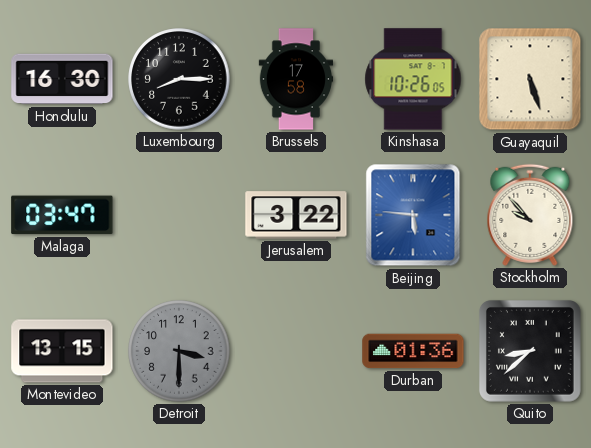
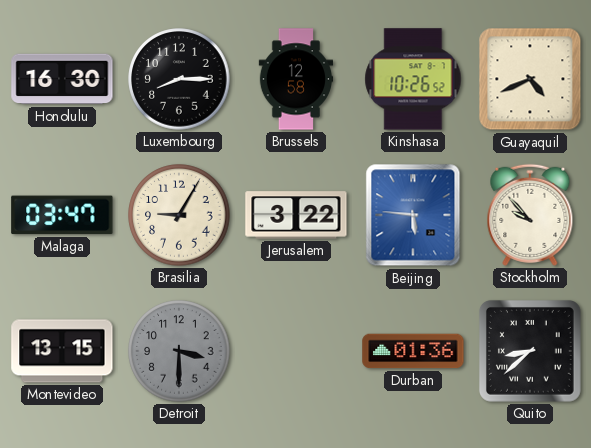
Brussels: 17:58 -> 12:58
Kinshasa: 10:26:05 -> 10:26:52
Guayaquil: 5:27 -> 4:41
Brasilia: none -> 9:05
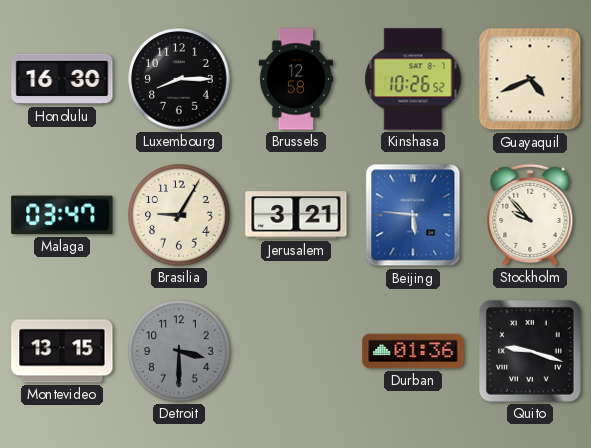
Jerusalem: 3:22 -> 3:21
Quito: 8:38 -> 9:18
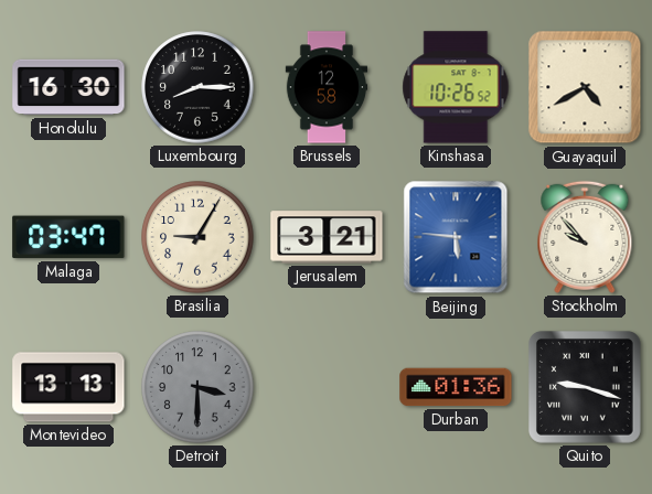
Guayaquil: 4:41 -> 4:40
Montevideo: 13:15 -> 13:13
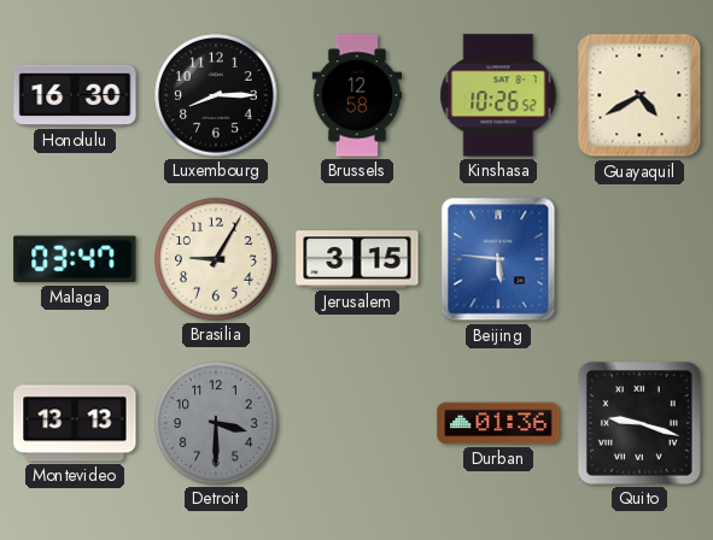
Jerusalem: 3:21 -> 3:15
Stockholm: 9:53 -> none
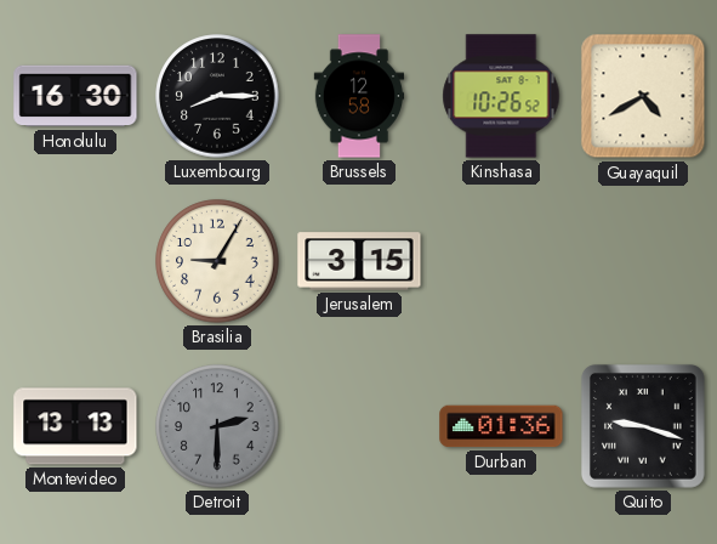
Malaga: 03:47 -> none
Beijing: 5:46 -> none
Detroit: 3:30 -> 2:30
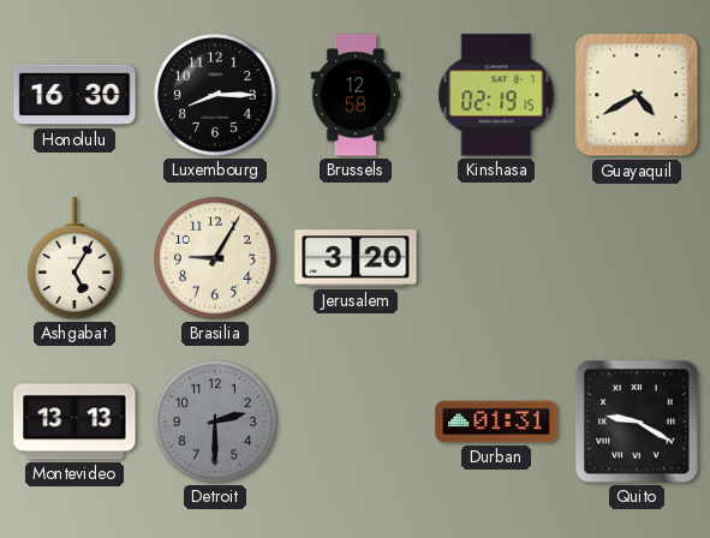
Kinshasa: 10:26 -> 02:19
Ashgabat: none -> 5:05
Jerusalem: 3:15 -> 3:20
Durban: 01:36 -> 01:31
Quito: 9:18 -> 9:20
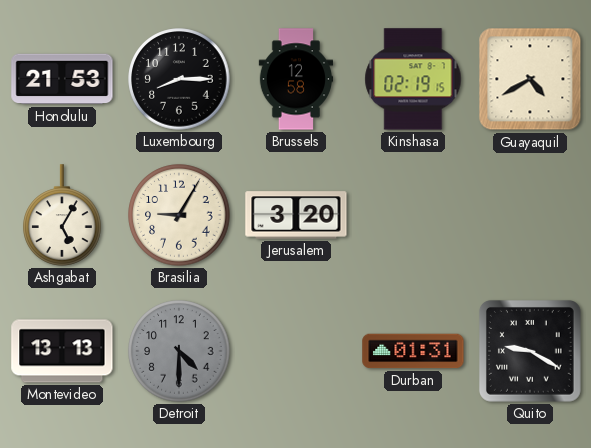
Honolulu: 16:30 -> 21:53
Detroit: 2:30 -> 4:30
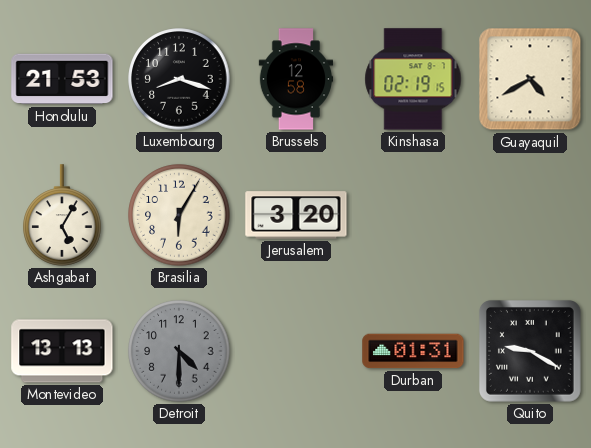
Luxembourg: 8:15 -> 8:18
Brasilia: 9:05 -> 6:05
